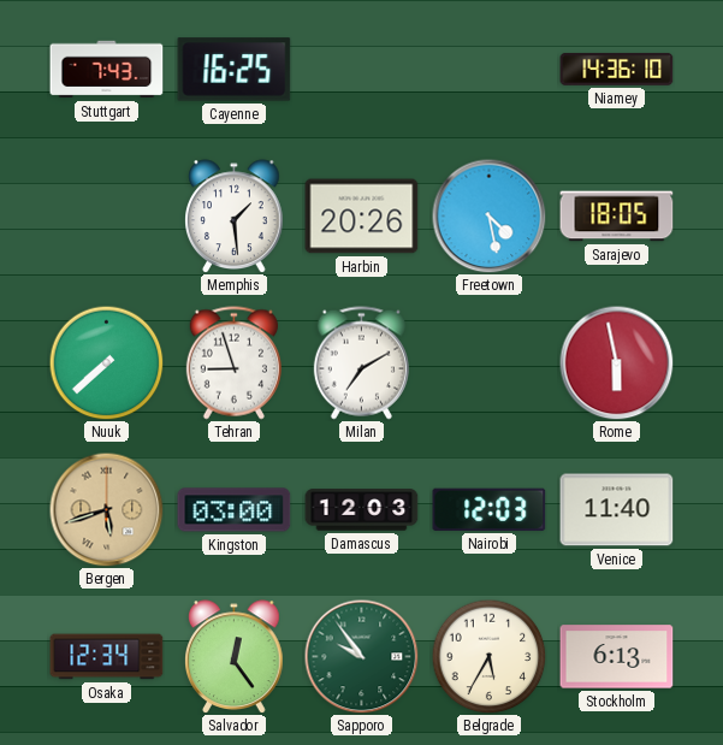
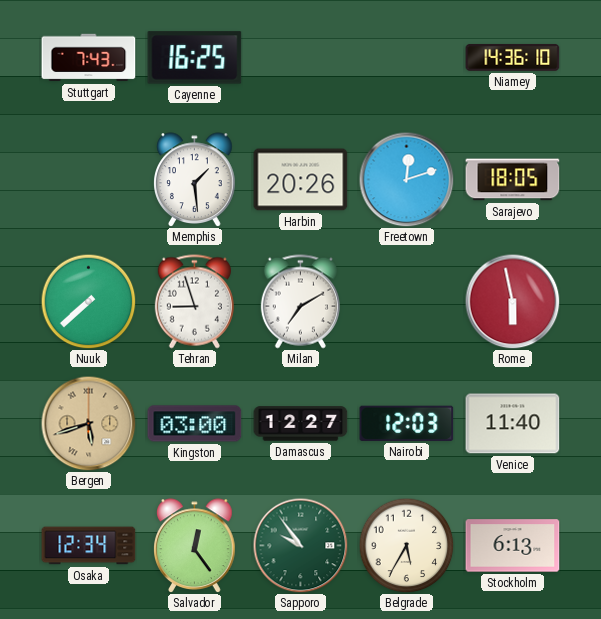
Freetown: 4:28 -> 12:12
Damascus: 12:03 -> 12:27
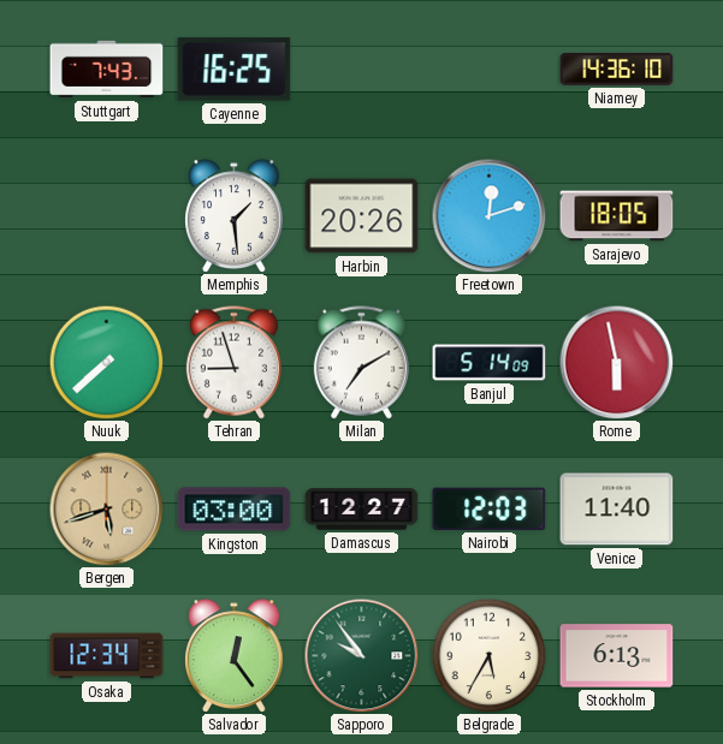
Banjul: none -> 5:14
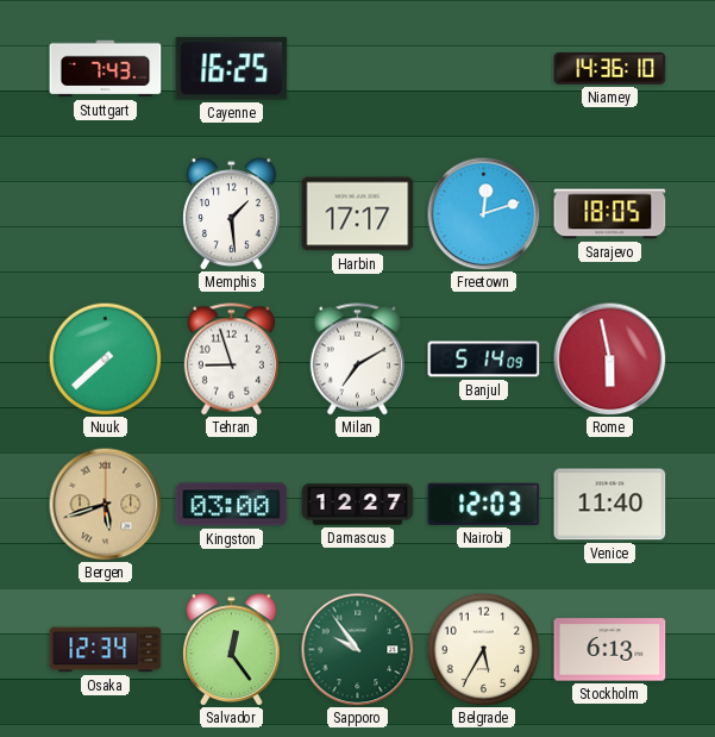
Harbin: 20:26 -> 17:17
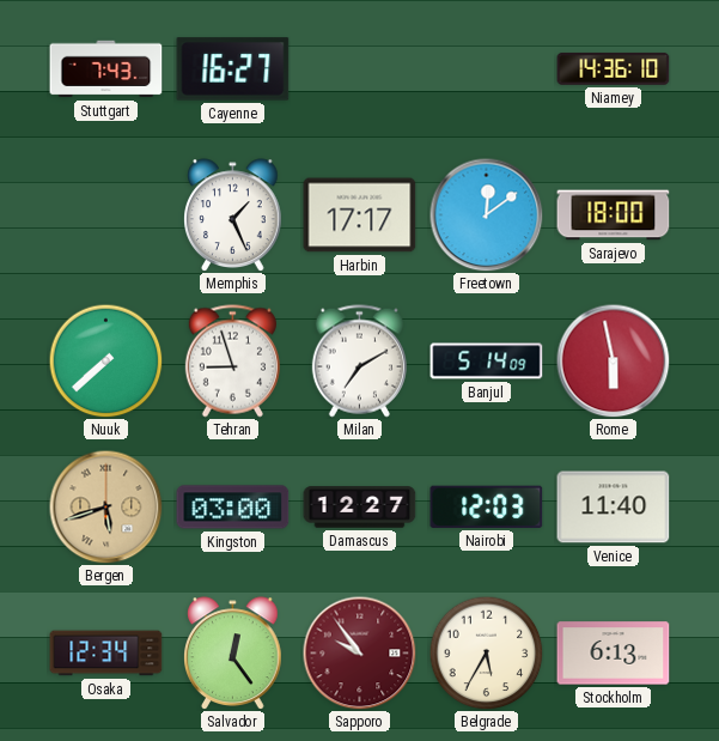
Cayenne: 16:25 -> 16:27
Memphis: 1:29 -> 1:26
Freetown: 12:12 -> 12:09
Sarajevo: 18:05 -> 18:00
Sapporo dial: green -> burgundy
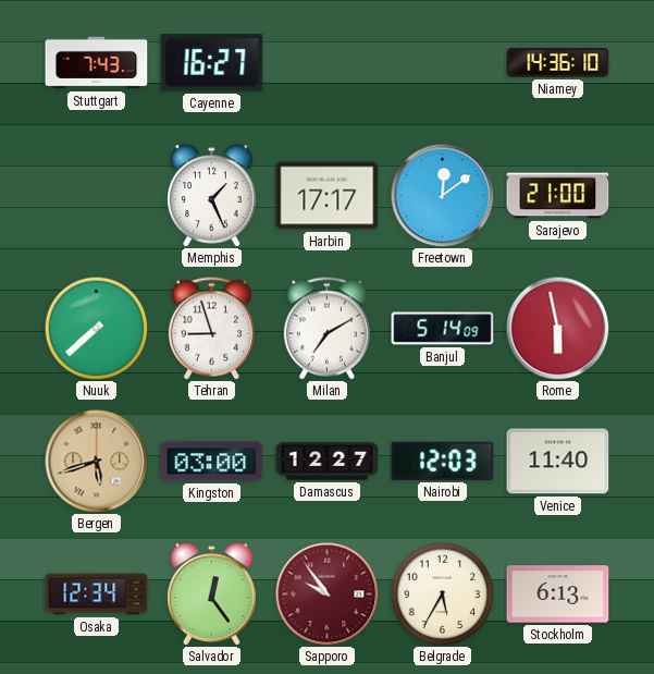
Sarajevo: 18:00 -> 21:00
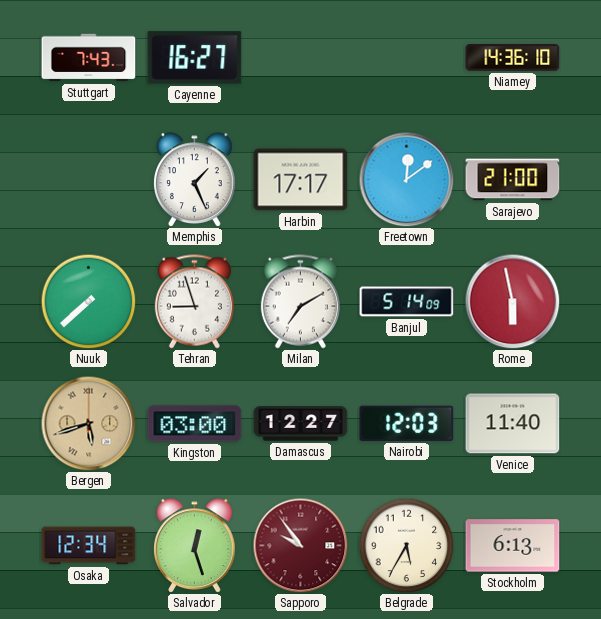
Salvador: 12:24 -> 12:27
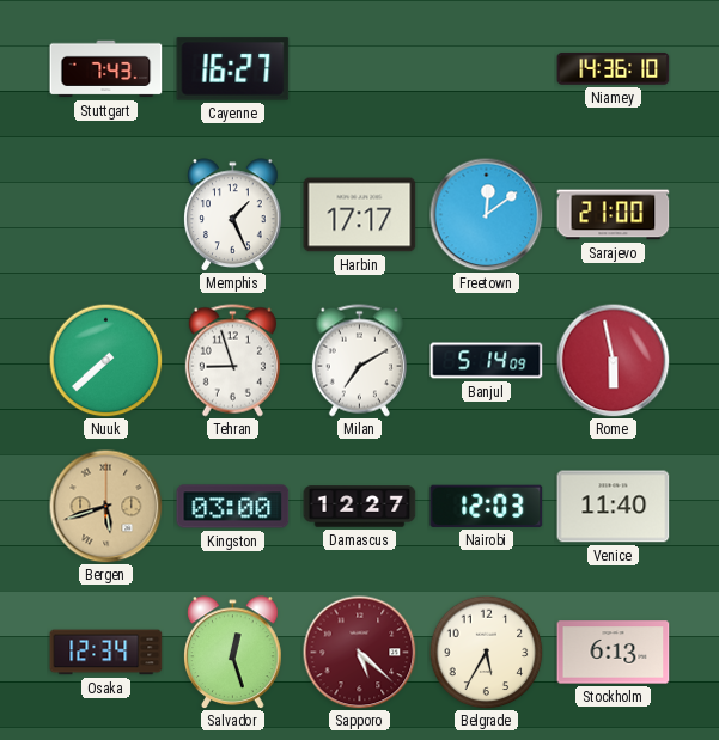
Sapporo: 9:54 -> 5:22
